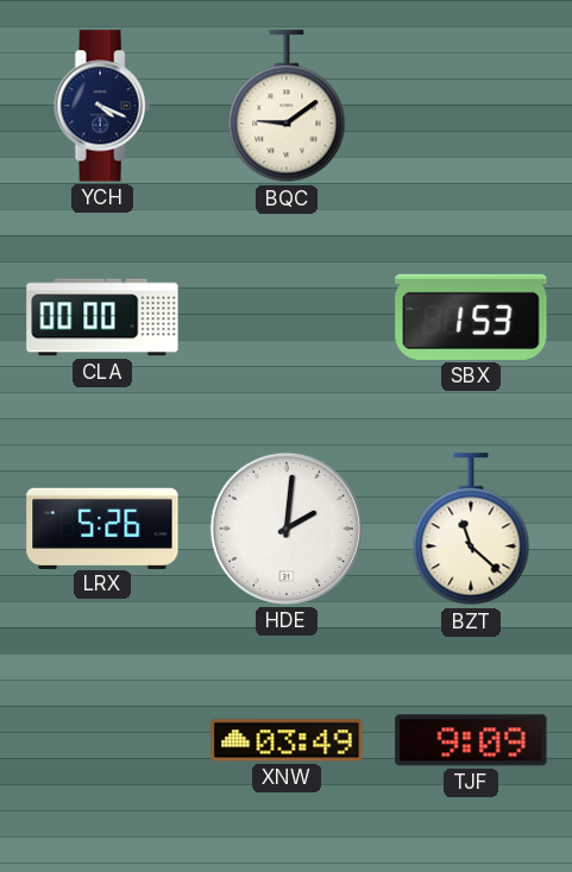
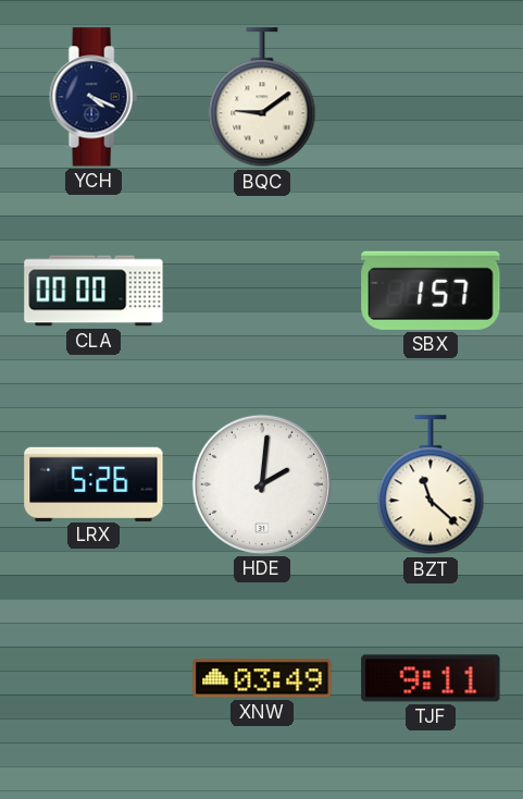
SBX: 1:53 -> 1:57
TJF: 9:09 -> 9:11
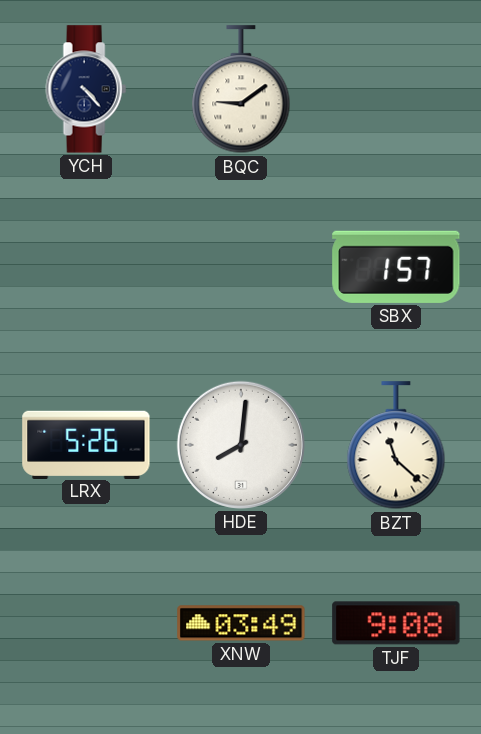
YCH: 4:19 -> 4:23
CLA: 00:00 -> none
HDE: 2:01 -> 8:01
TJF: 9:11 -> 9:08
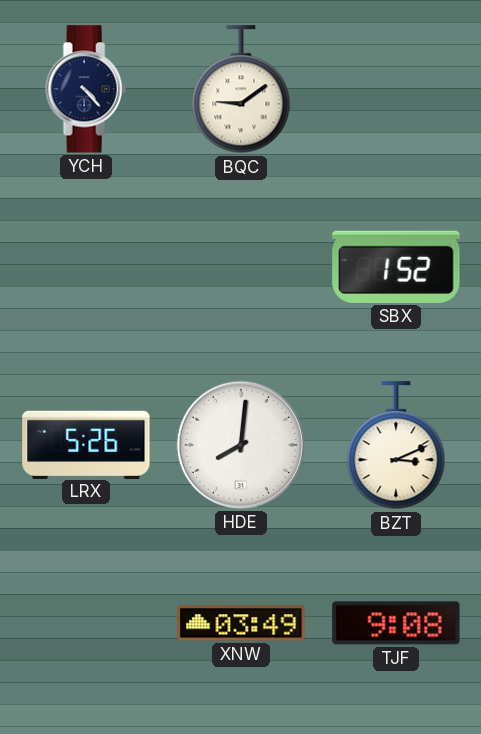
SBX: 1:57 -> 1:52
BZT: 11:22 -> 3:11
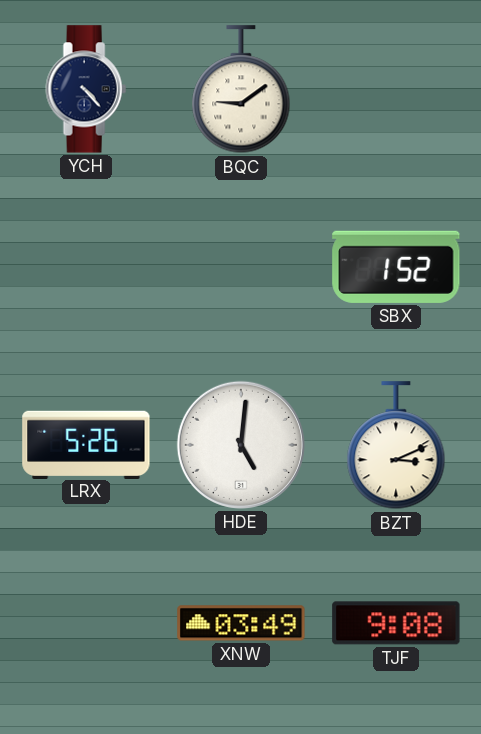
HDE: 8:01 -> 5:01
